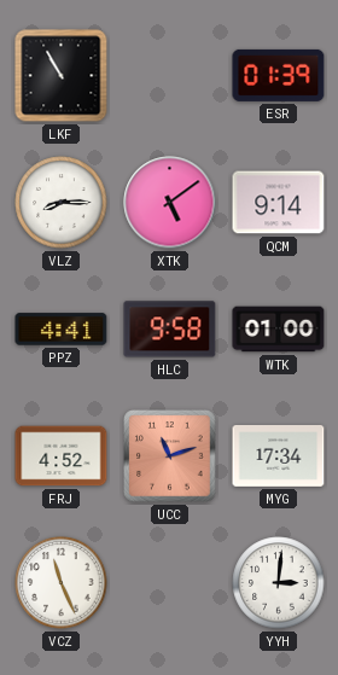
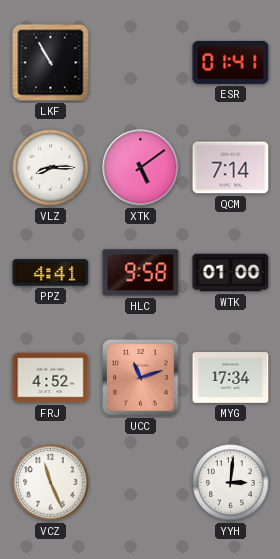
ESR: 01:39 -> 01:41
QCM: 9:14 -> 7:14
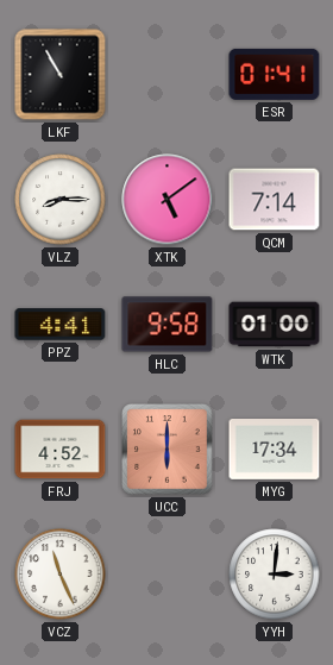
UCC: 11:12 -> 6:00
